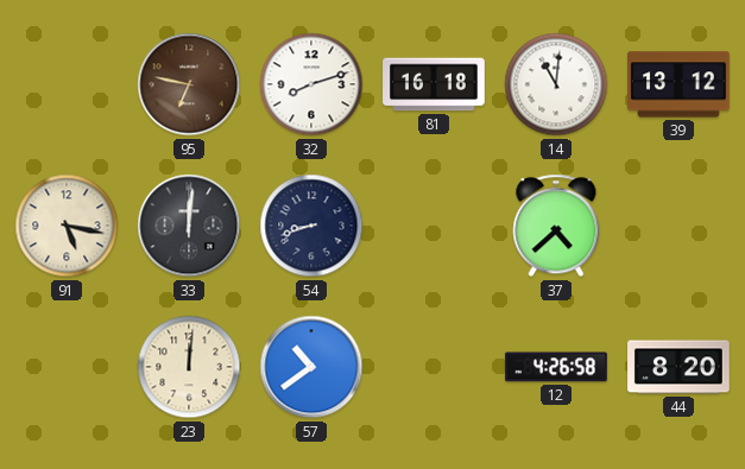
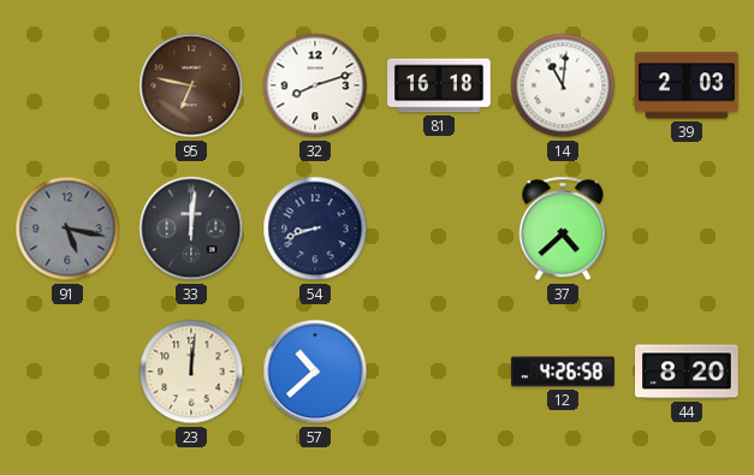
39: 13:12 -> 2:03
91 dial: cream -> grey
57: 10:39 -> 10:38
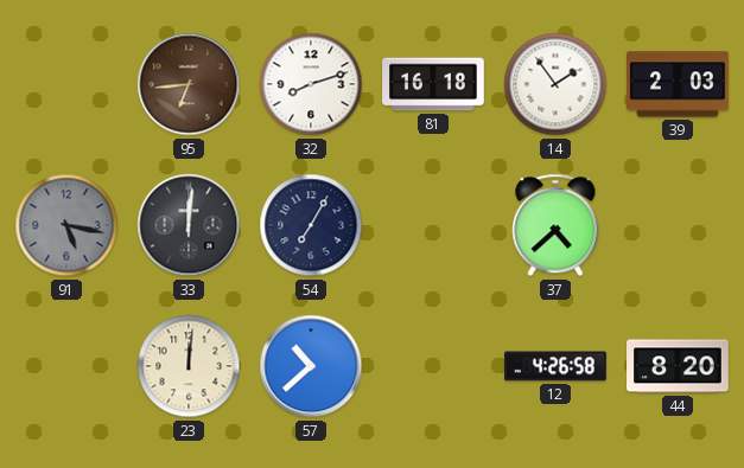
95: 6:47 -> 6:44
14: 11:01 -> 1:54
54: 8:42 -> 7:05
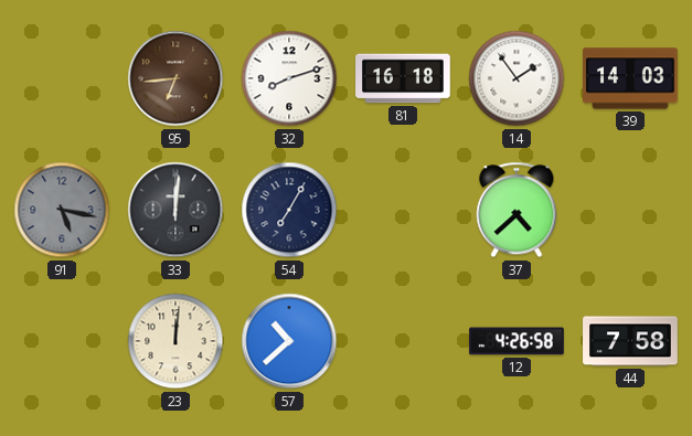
39: 2:03 -> 14:03
44: 8:20 -> 7:58
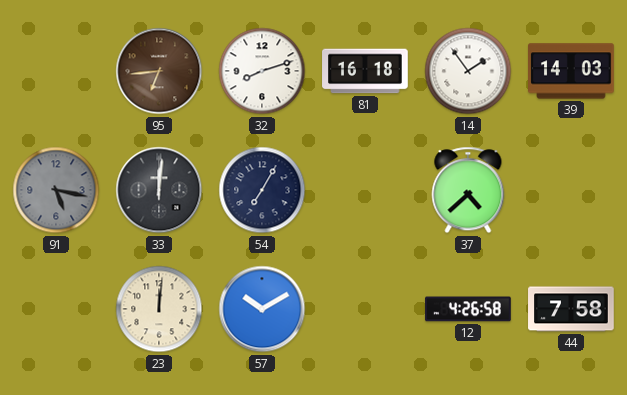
57: 10:38 -> 10:10
